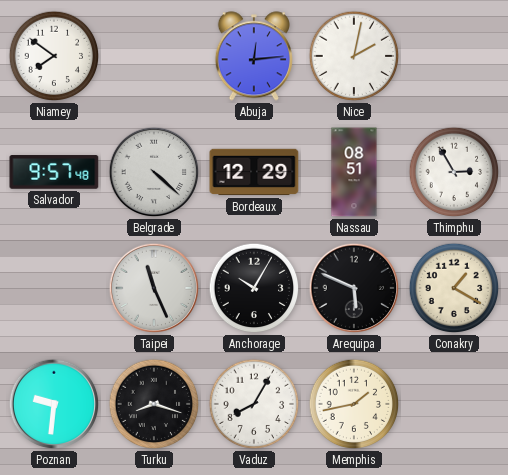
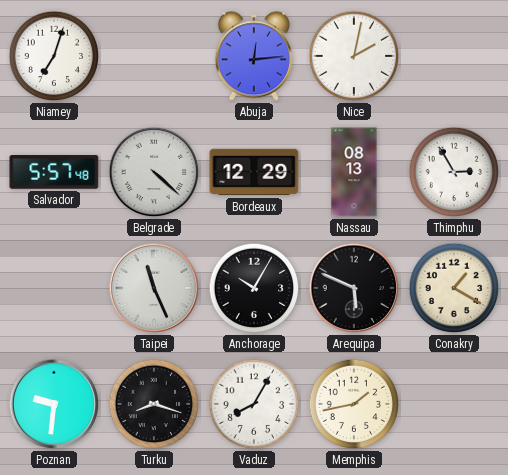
Niamey: 7:51 -> 7:03
Salvador: 9:57 -> 5:57
Nassau: 08:51 -> 08:13
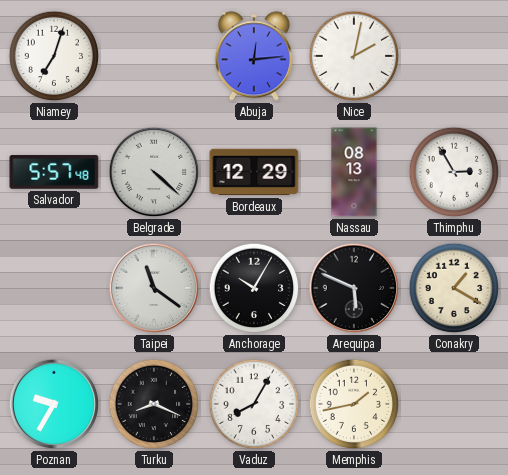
Taipei: 11:26 -> 11:21
Poznan: 9:31 -> 9:35
Turku: 8:18 -> 8:19
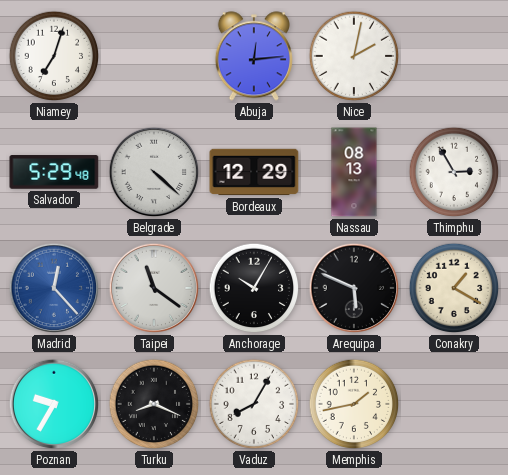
Salvador: 5:57 -> 5:29
Madrid: none -> 12:23
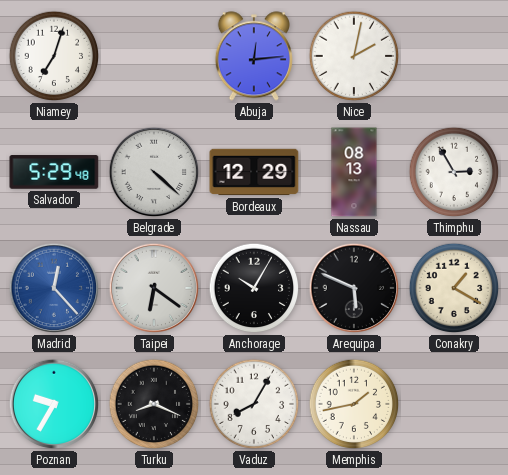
Taipei: 11:21 -> 6:21
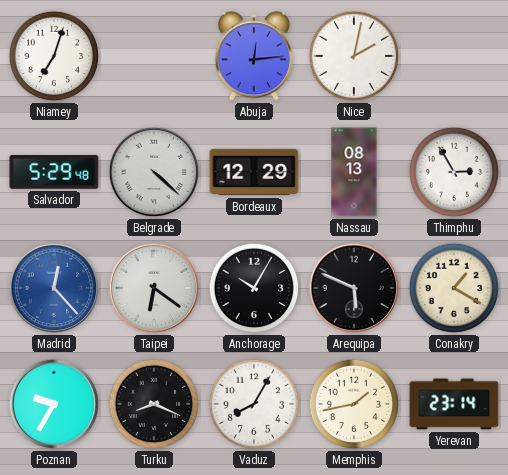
Yerevan: none -> 23:14
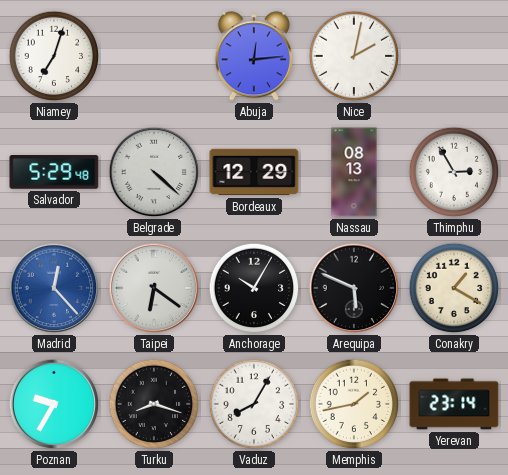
Turku: 8:19 -> 8:18
